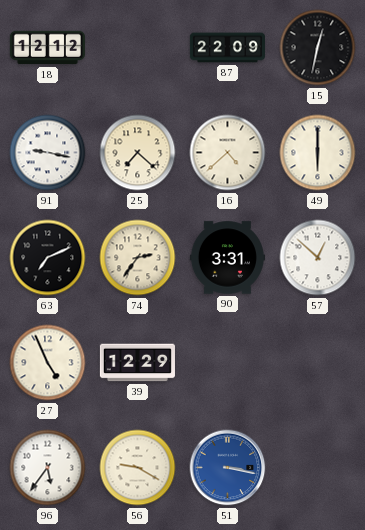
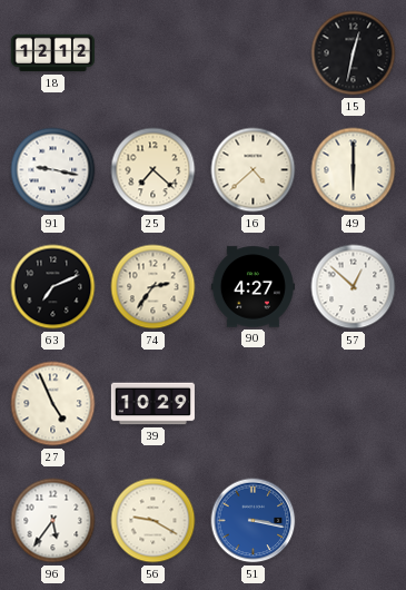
87: 22:09 -> none
90: 3:31 -> 4:27
39: 12:29 -> 10:29
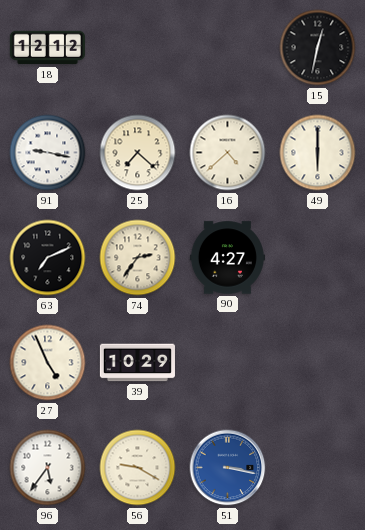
57: 12:52 -> none
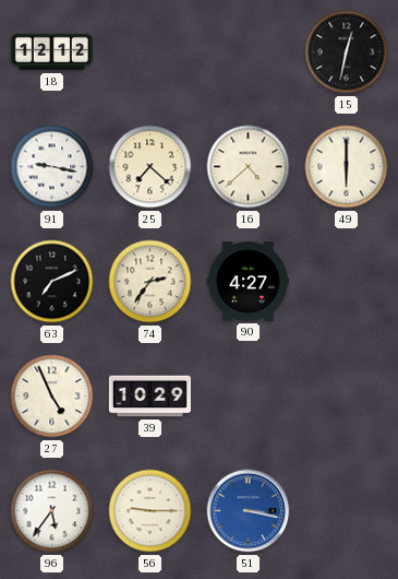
56: 9:20 -> 9:15
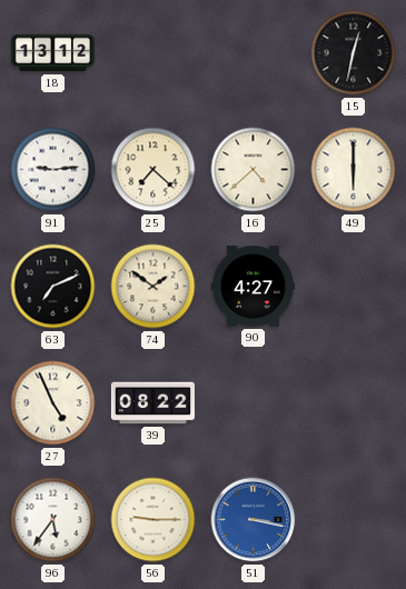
18: 12:12 -> 13:12
91: 9:17 -> 9:14
74: 2:36 -> 1:51
39: 10:29 -> 08:22
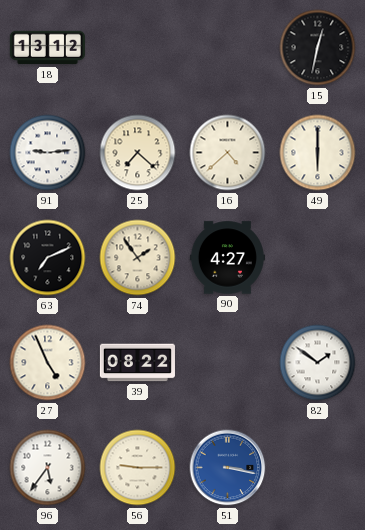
74: 1:51 -> 1:54
82: none -> 1:51
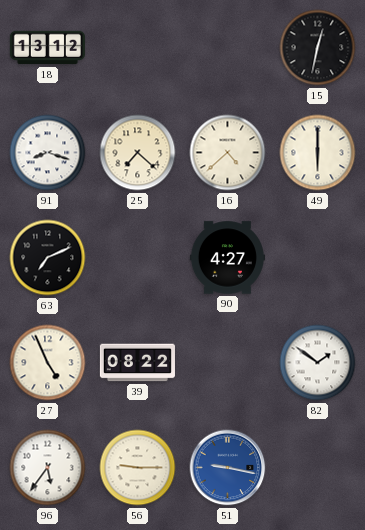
91: 9:14 -> 8:18
74: 1:54 -> none
51: 3:17 -> 9:17
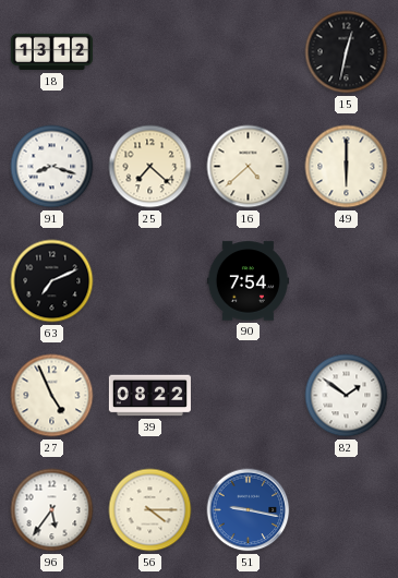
90: 4:27 -> 7:54
56: 9:15 -> 4:15
